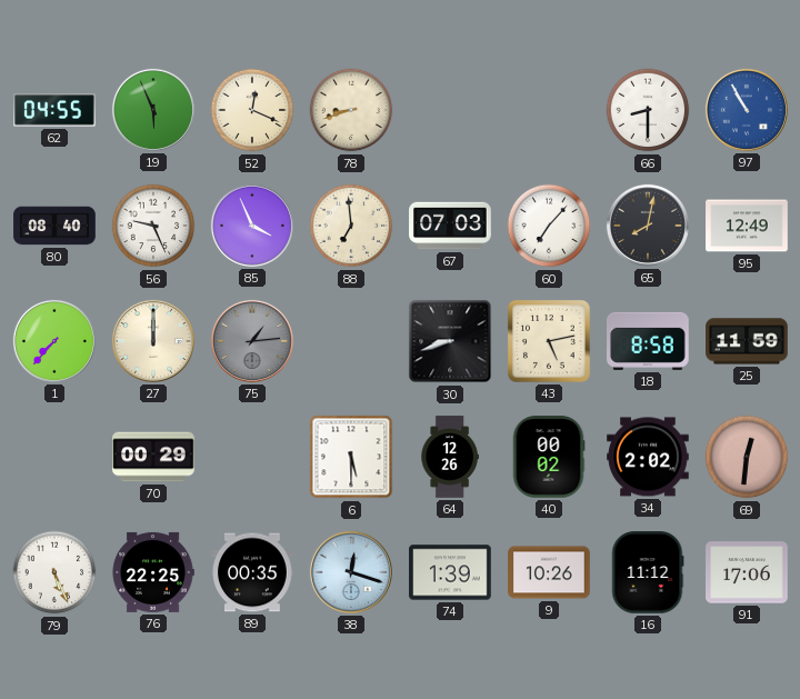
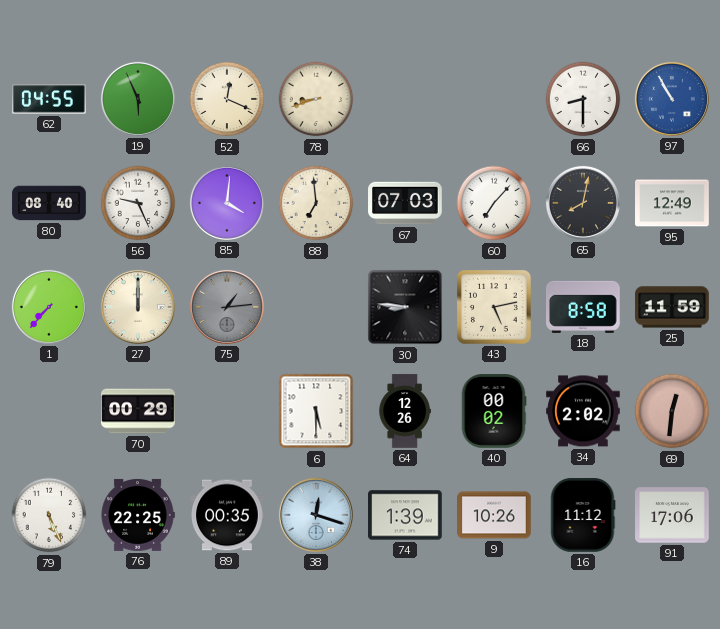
85: 3:56 -> 4:01
30: 8:42 -> 8:46
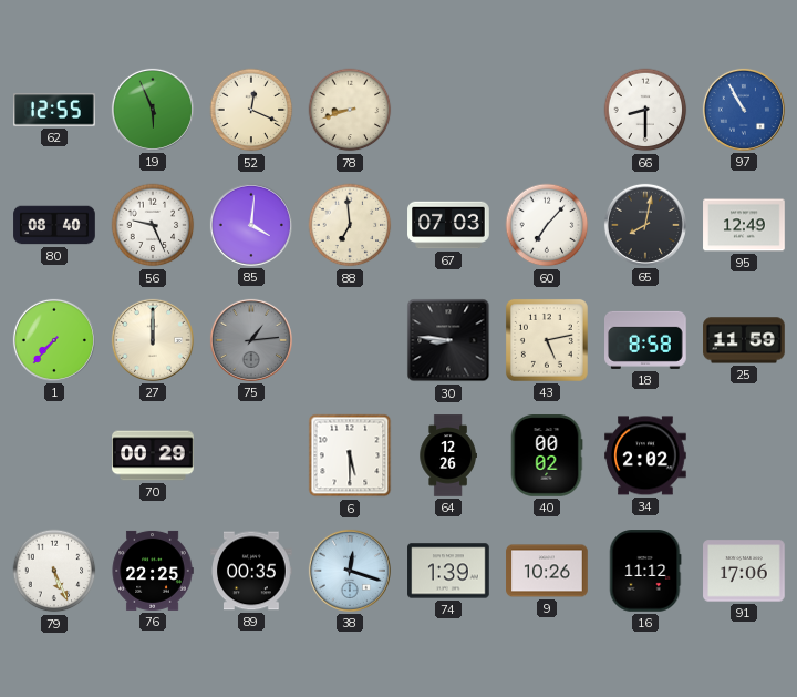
62: 04:55 -> 12:55
69: 12:31 -> none
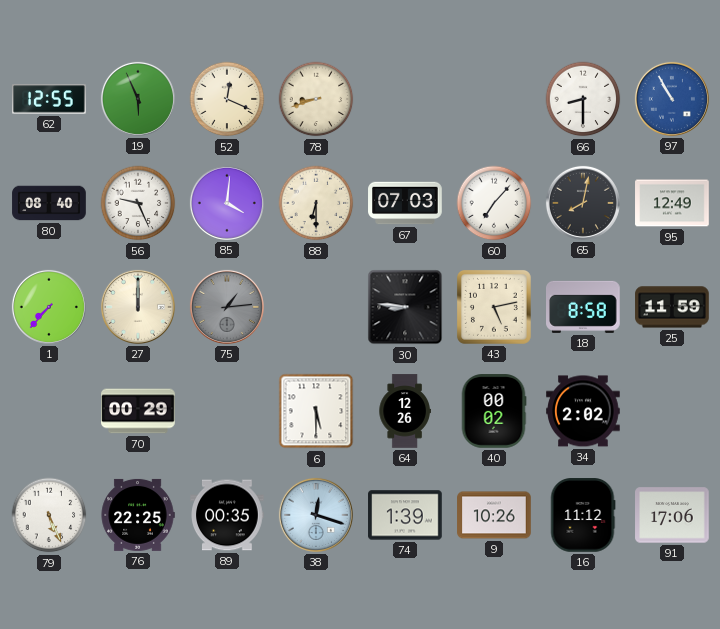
88: 6:59 -> 6:30
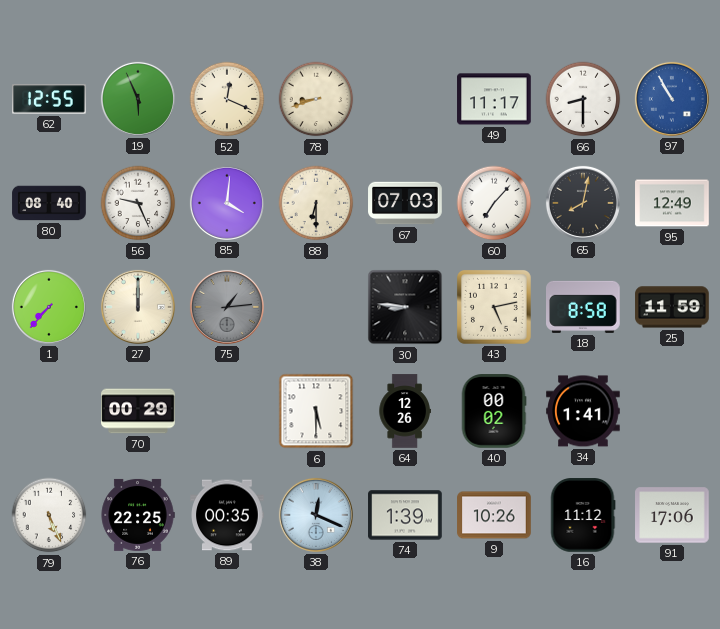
49: none -> 11:17
34: 2:02 -> 1:41
38: 12:18 -> 12:19
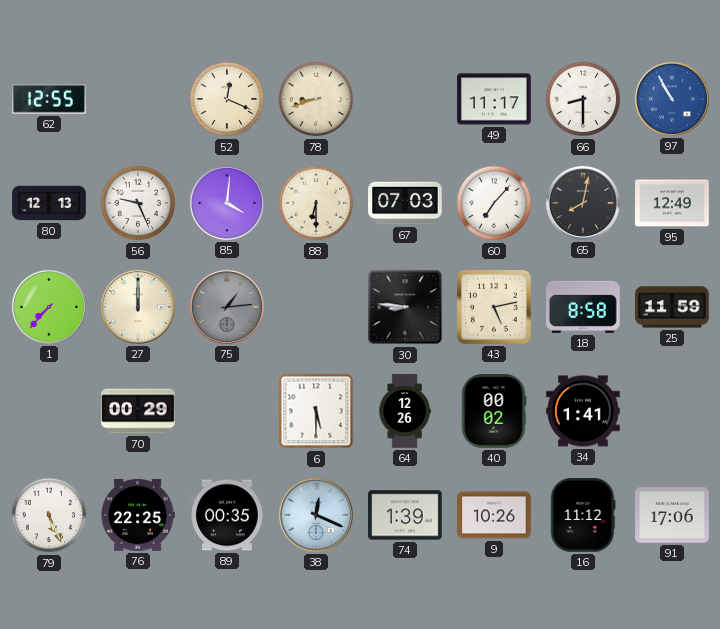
19: 5:56 -> none
80: 08:40 -> 12:13
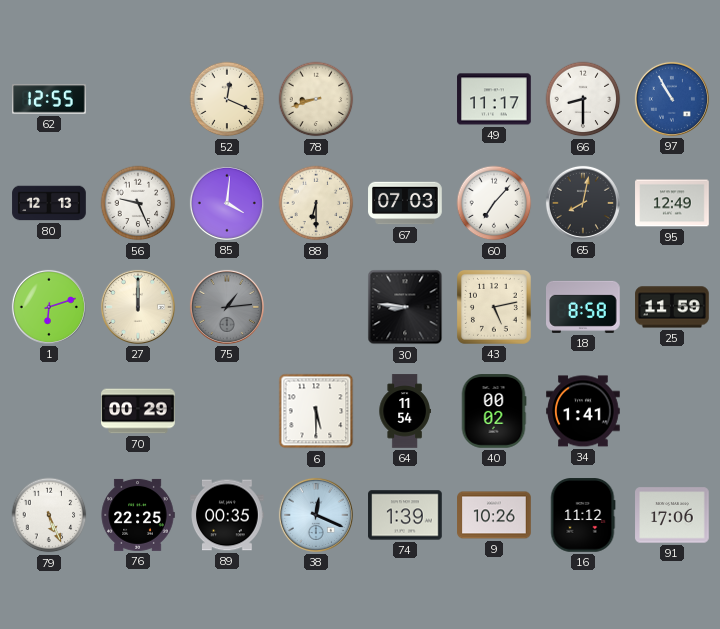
1: 7:37 -> 6:12
64: 12:26 -> 11:54
